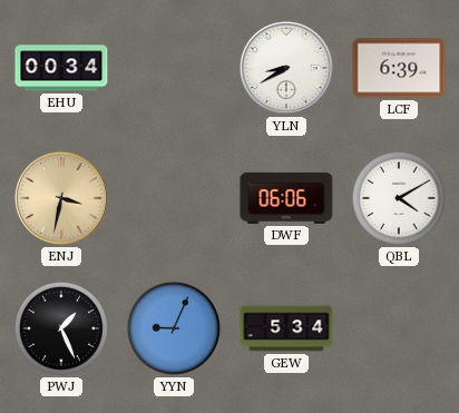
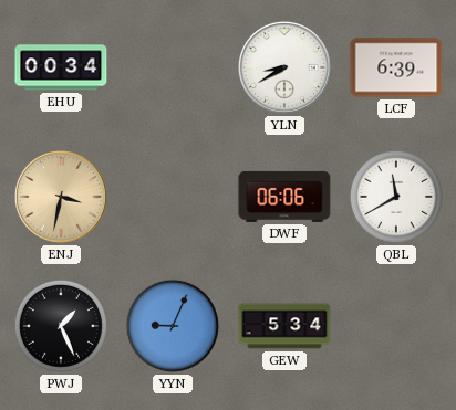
QBL: 4:10 -> 11:40
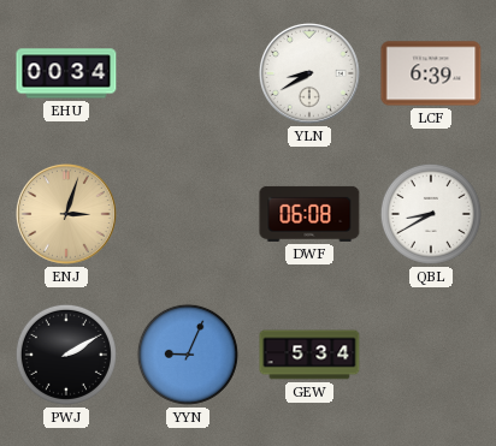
ENJ: 3:32 -> 3:03
DWF: 06:06 -> 06:08
QBL: 11:40 -> 8:40
PWJ: 1:26 -> 2:10
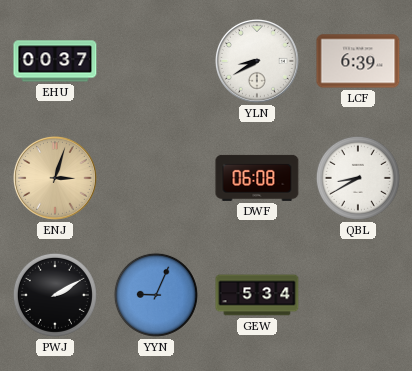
EHU: 00:34 -> 00:37
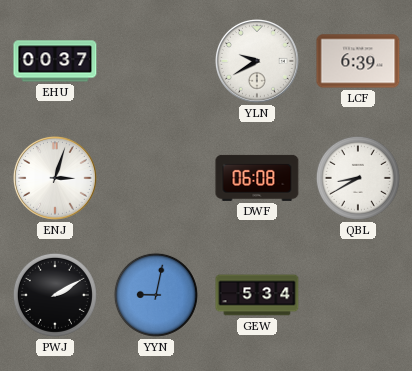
YLN: 8:40 -> 9:40
ENJ dial: champagne -> white
YYN: 9:04 -> 9:02
